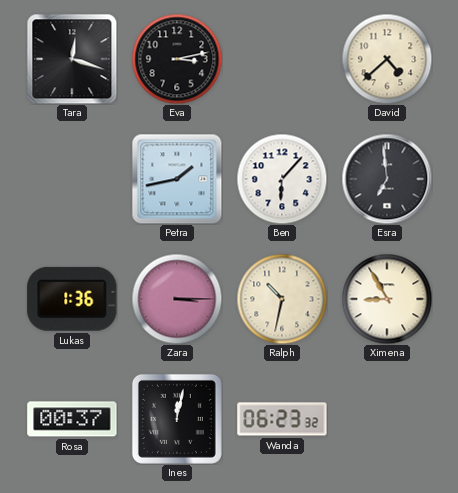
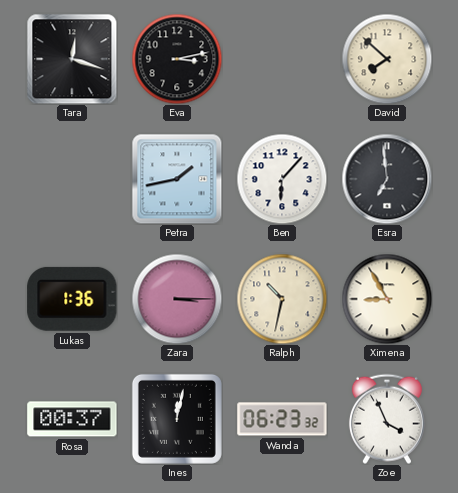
David: 4:38 -> 7:52
Zoe: none -> 3:56
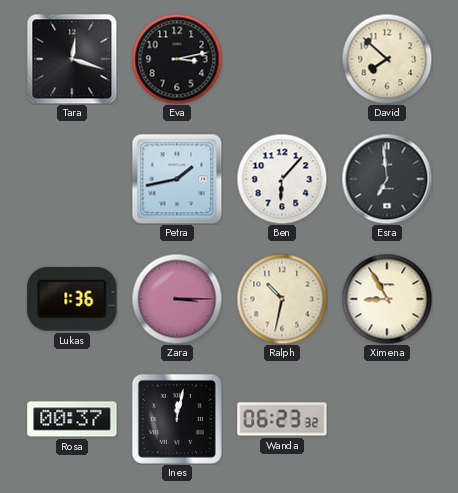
Zoe: 3:56 -> none
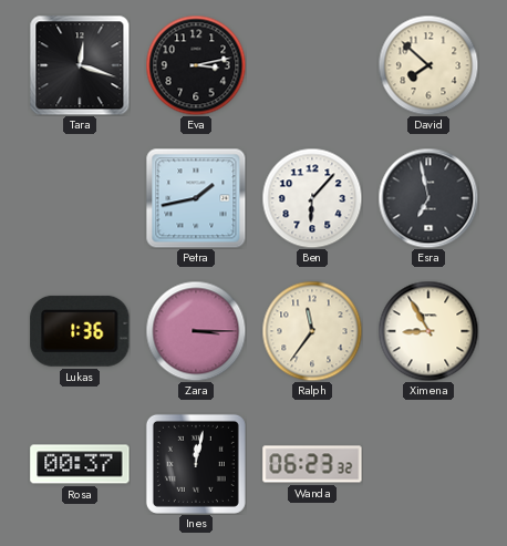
Esra: 6:59 -> 6:58
Ralph: 10:32 -> 11:36
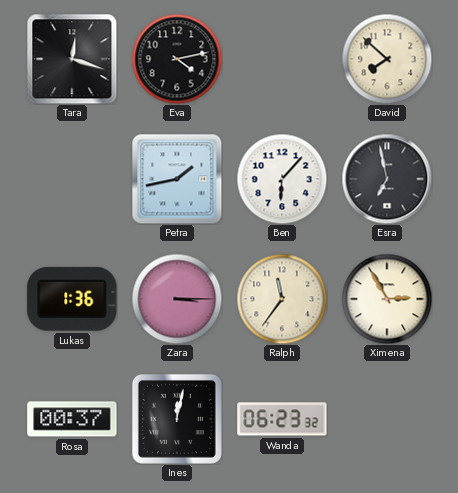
Eva: 3:13 -> 4:13
Ximena: 8:55 -> 2:55
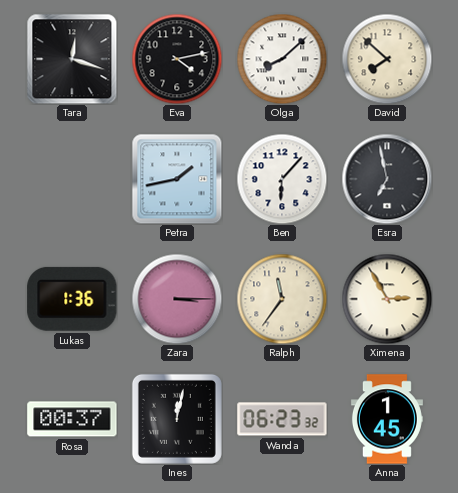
Olga: none -> 8:08
Anna: none -> 1:45
